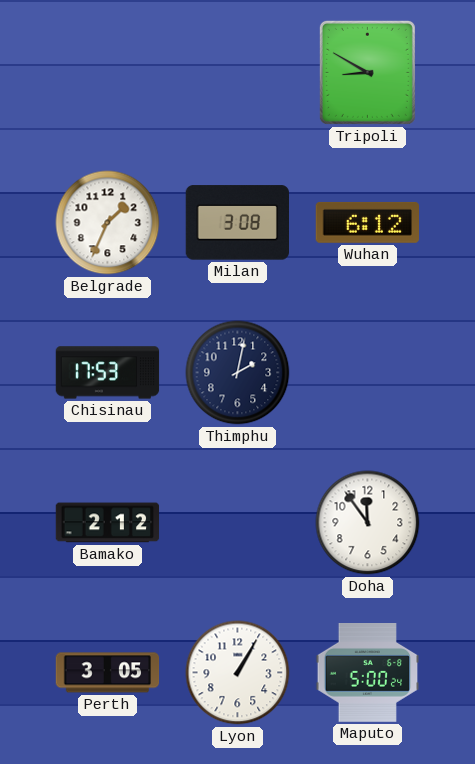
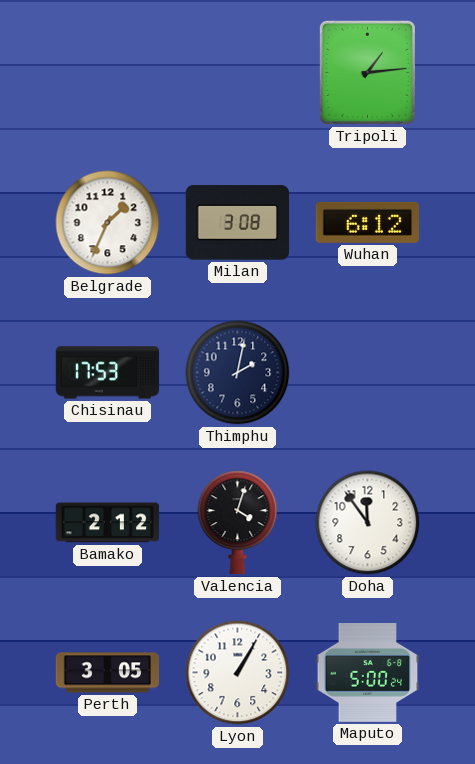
Tripoli: 8:50 -> 1:14
Valencia: none -> 4:03
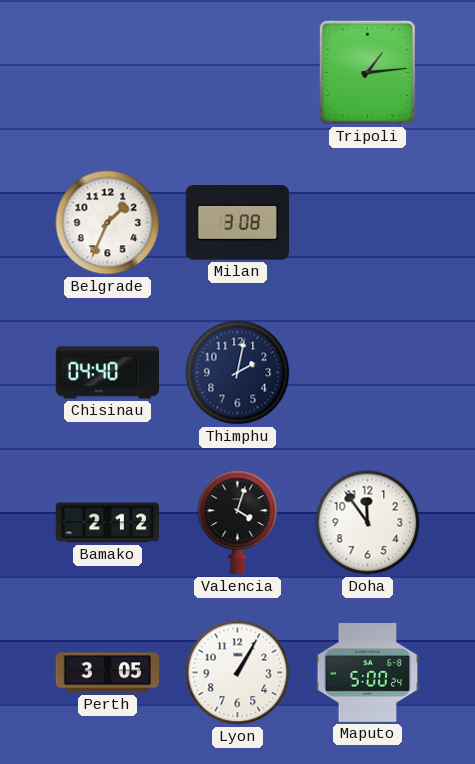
Wuhan: 6:12 -> none
Chisinau: 17:53 -> 04:40
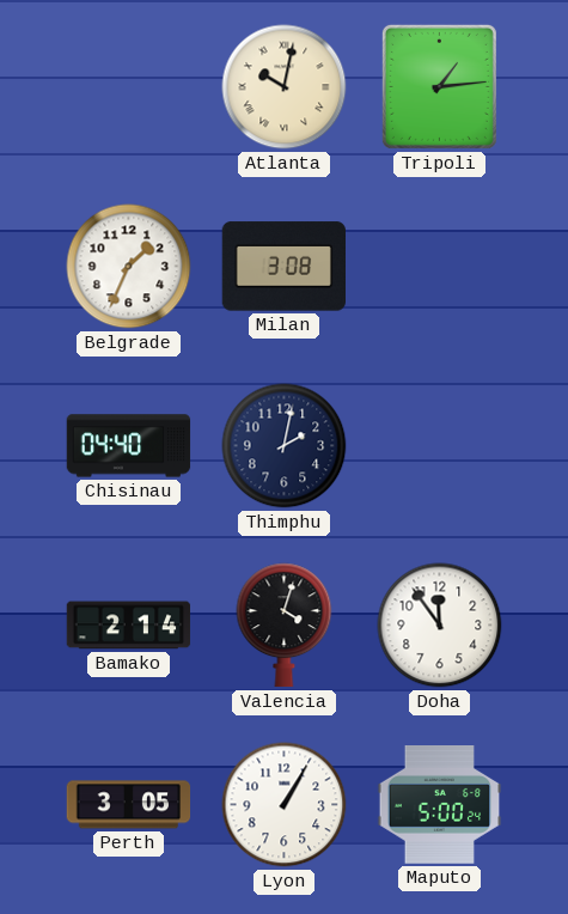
Atlanta: none -> 10:02
Bamako: 2:12 -> 2:14
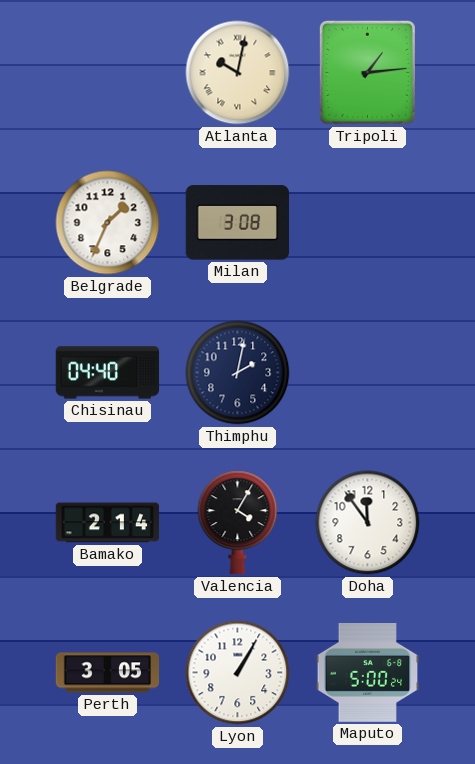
Valencia: 4:03 -> 4:05
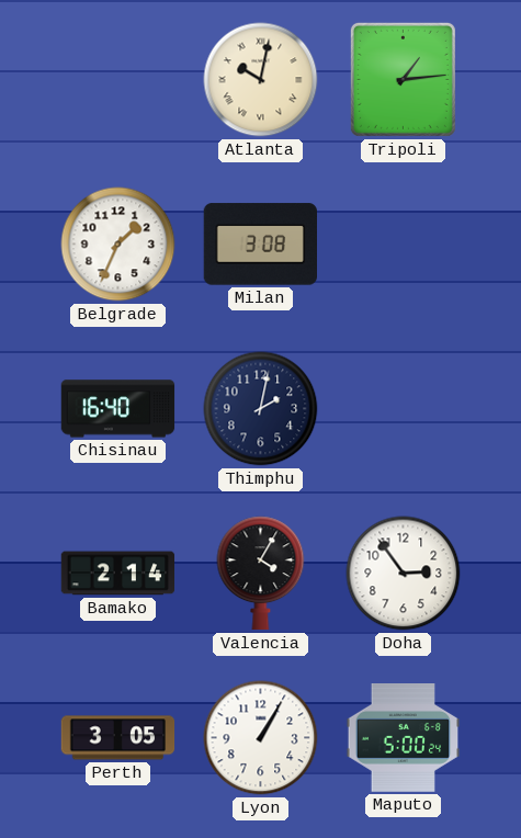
Chisinau: 04:40 -> 16:40
Doha: 11:54 -> 2:54
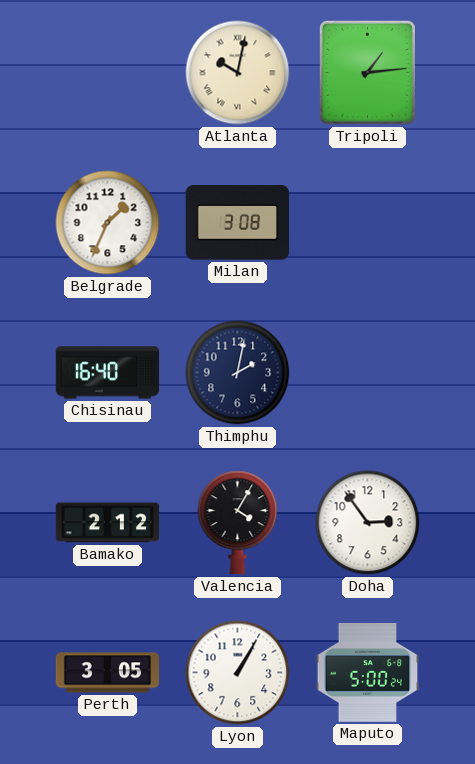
Bamako: 2:14 -> 2:12
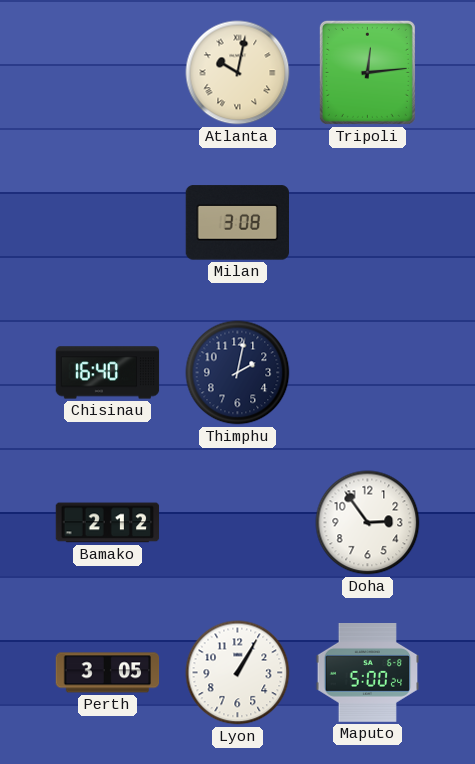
Tripoli: 1:14 -> 12:14
Belgrade: 1:34 -> none
Valencia: 4:05 -> none
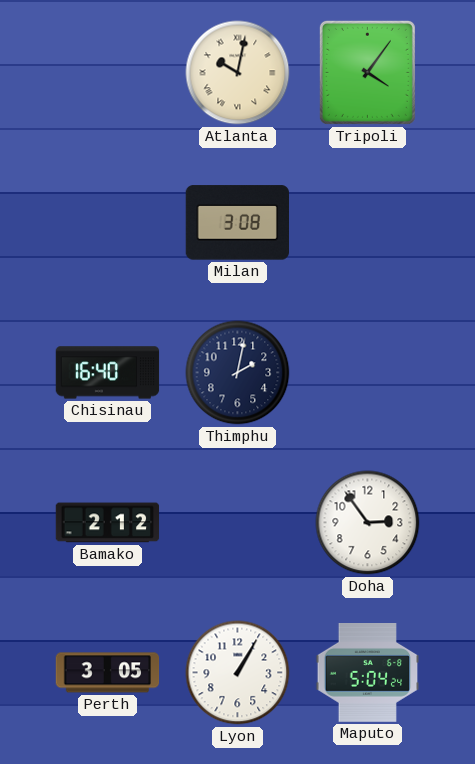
Tripoli: 12:14 -> 4:06
Maputo: 5:00 -> 5:04
